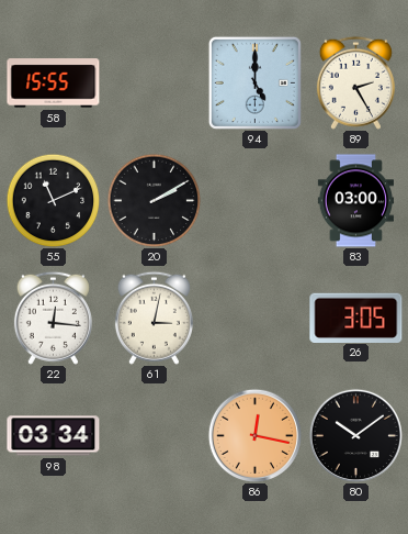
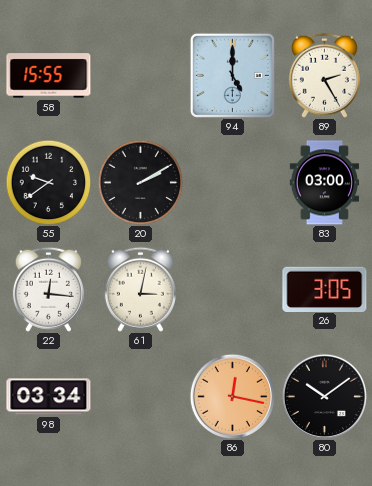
55: 11:11 -> 9:39
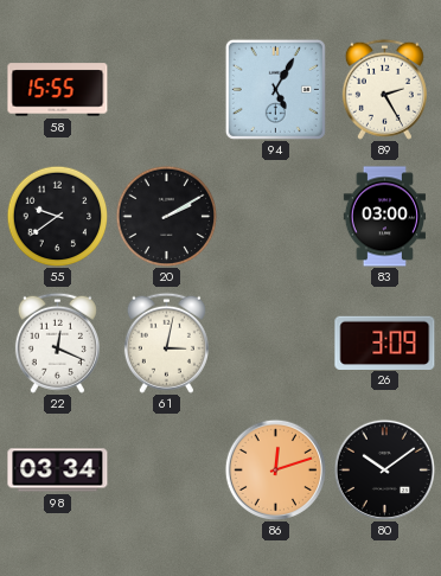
94: 5:00 -> 5:05
22: 12:16 -> 12:19
26: 3:05 -> 3:09
86: 12:17 -> 12:12
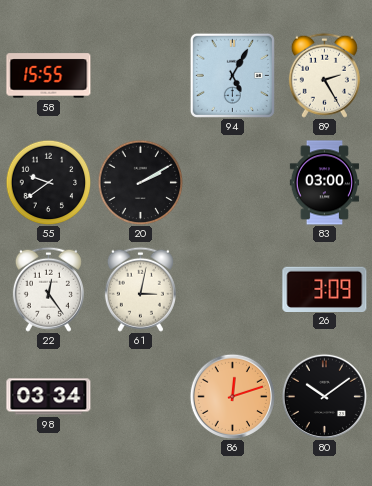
22: 12:19 -> 12:24
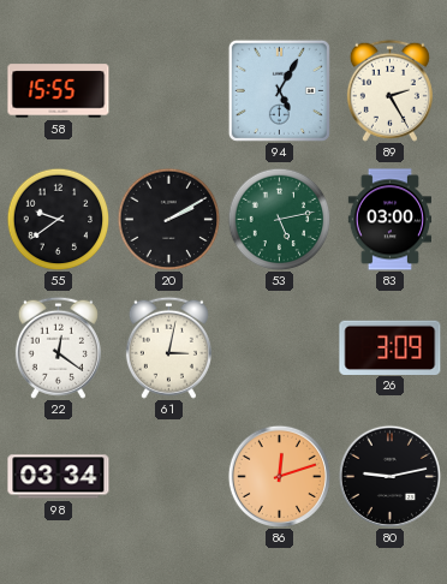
53: none -> 5:13
22: 12:24 -> 12:21
80: 10:09 -> 9:13
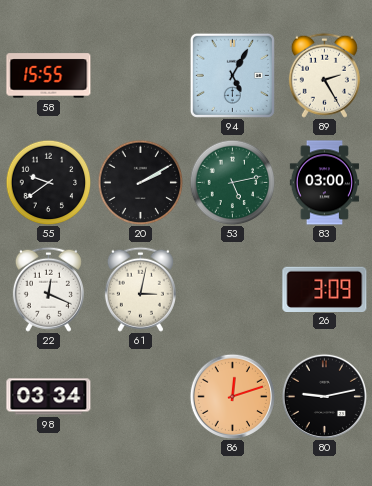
22: 12:21 -> 12:19
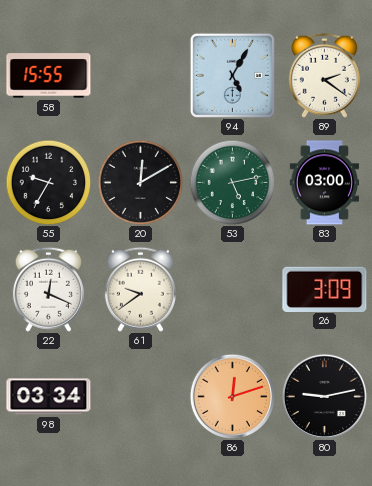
89: 2:25 -> 2:21
55: 9:39 -> 9:35
20: 2:10 -> 12:10
61: 3:02 -> 9:39
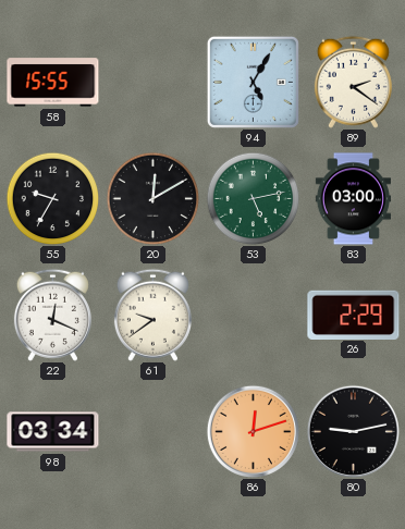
26: 3:09 -> 2:29
